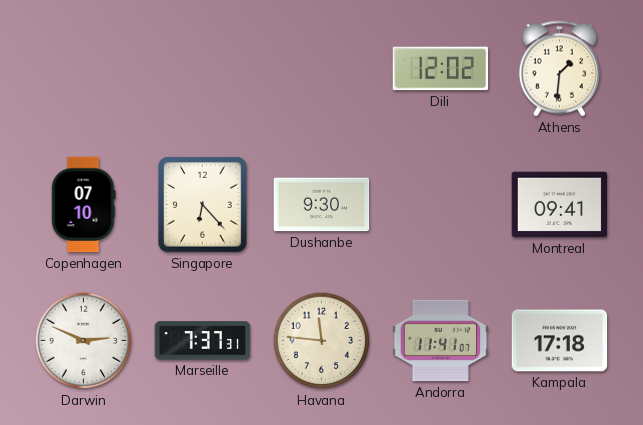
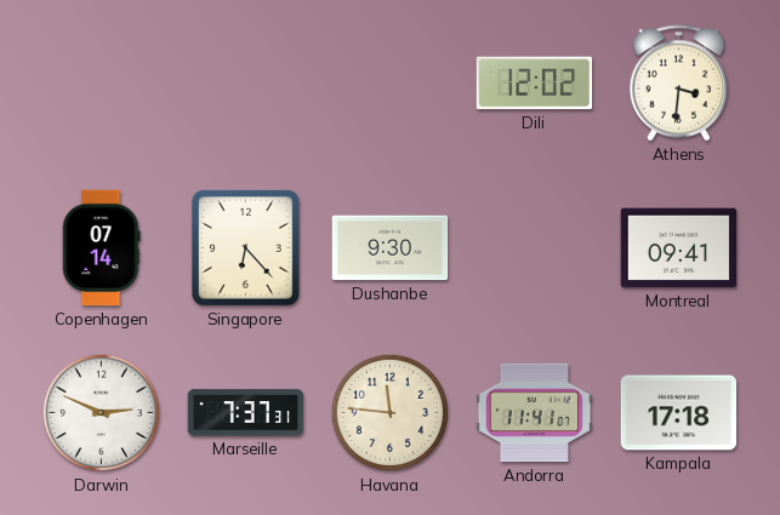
Athens: 1:31 -> 3:31
Copenhagen: 07:10 -> 07:14
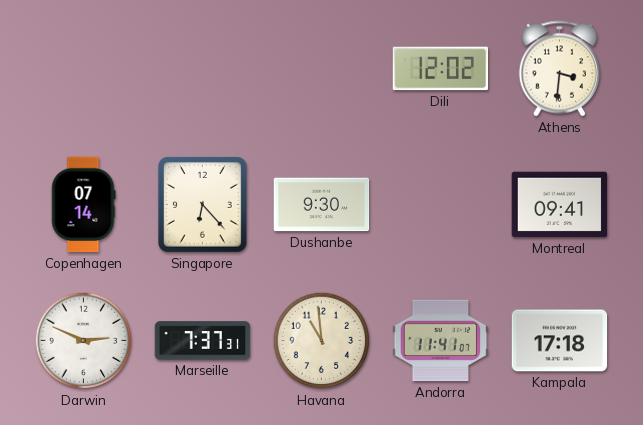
Havana: 11:46 -> 10:59
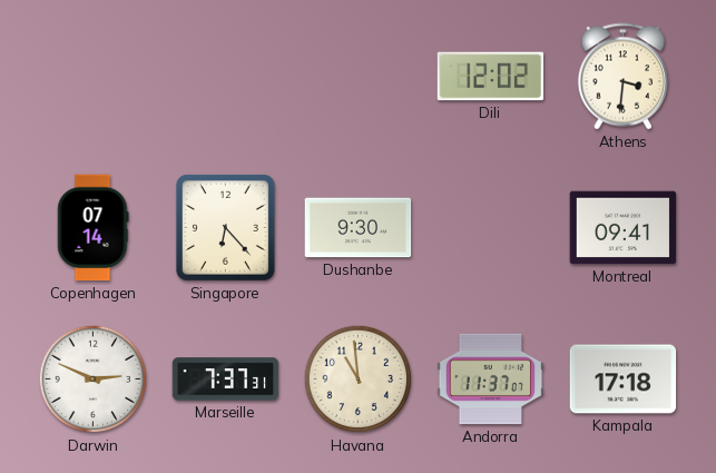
Andorra: 11:41 -> 11:37
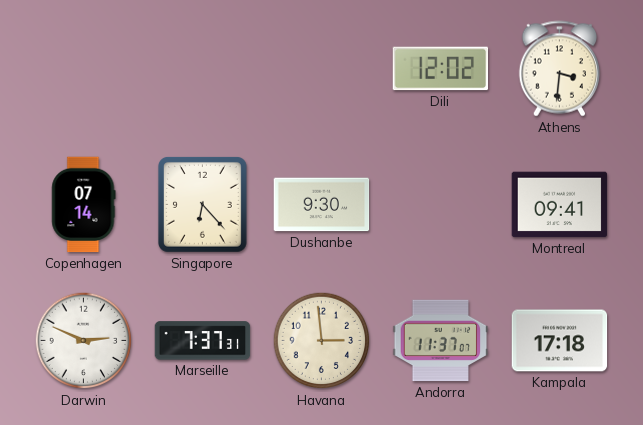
Havana: 10:59 -> 2:59
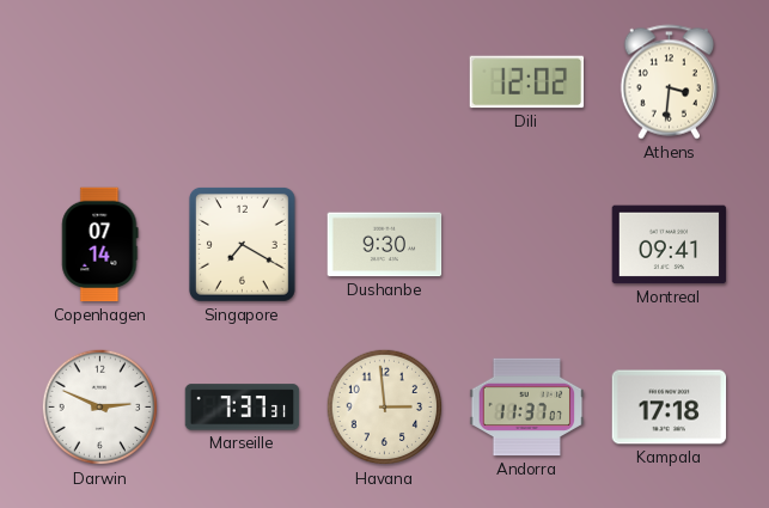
Singapore: 6:23 -> 7:20
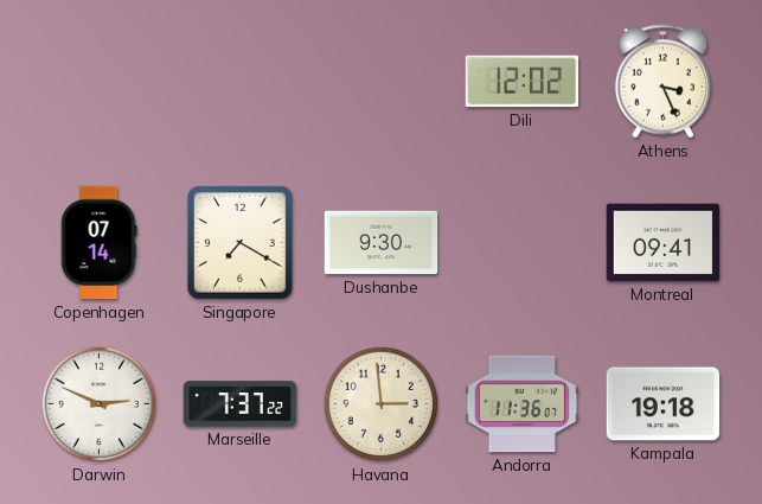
Athens: 3:31 -> 3:26
Marseille: 7:37:31 -> 7:37:22
Andorra: 11:37 -> 11:36
Kampala: 17:18 -> 19:18
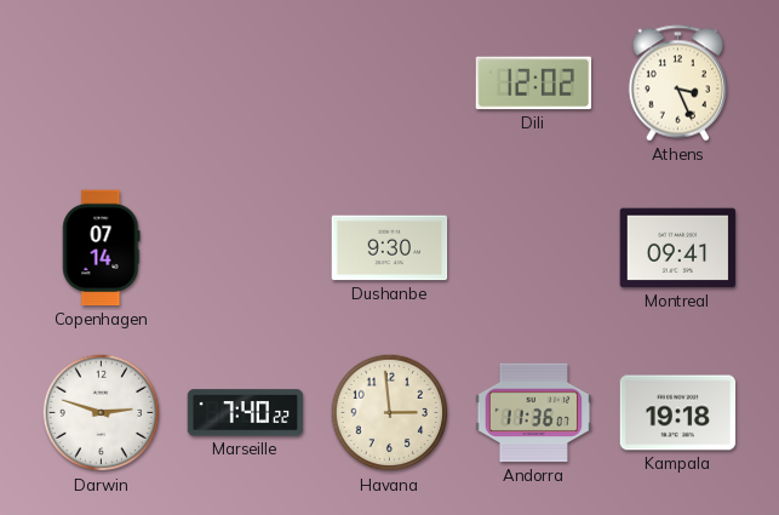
Singapore: 7:20 -> none
Darwin: 2:49 -> 2:48
Marseille: 7:37 -> 7:40
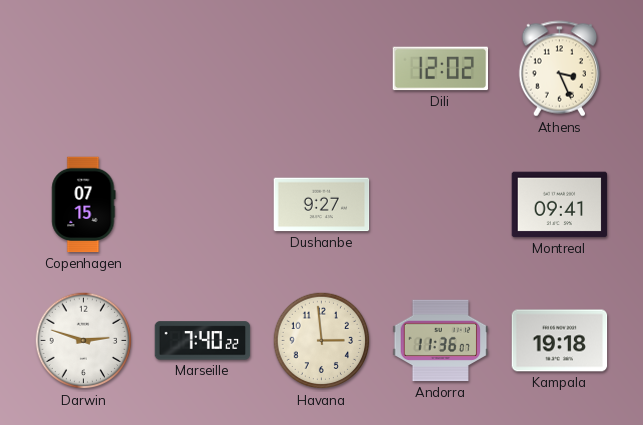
Copenhagen: 07:14 -> 07:15
Dushanbe: 9:30 -> 9:27
